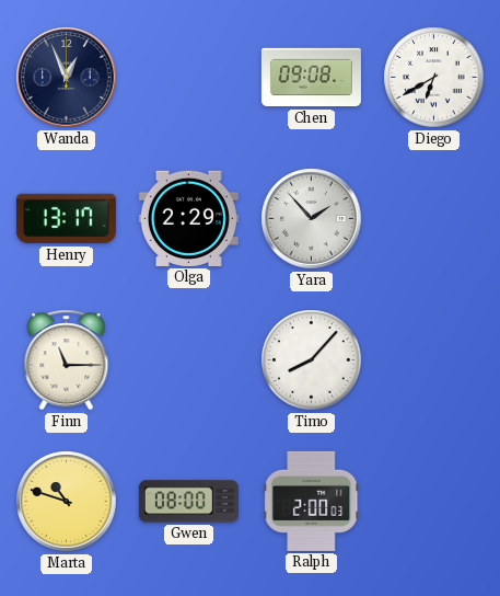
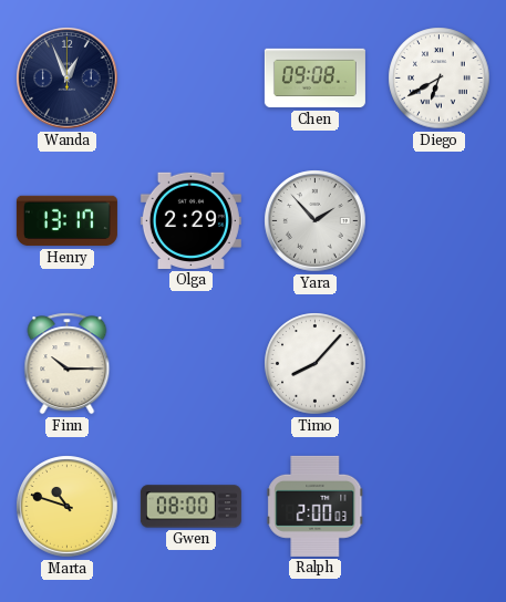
Finn: 11:15 -> 10:15
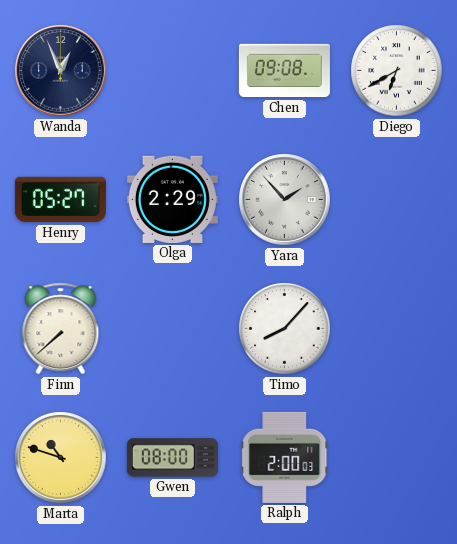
Henry: 13:17 -> 05:27
Finn: 10:15 -> 7:38
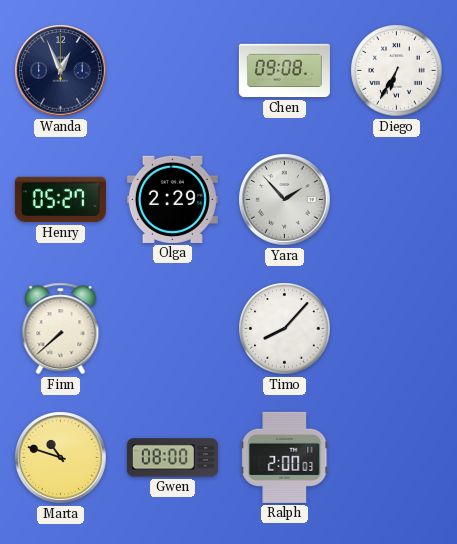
Diego: 6:40 -> 6:35
